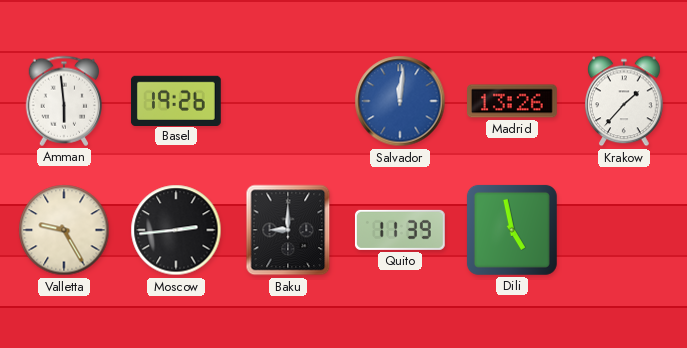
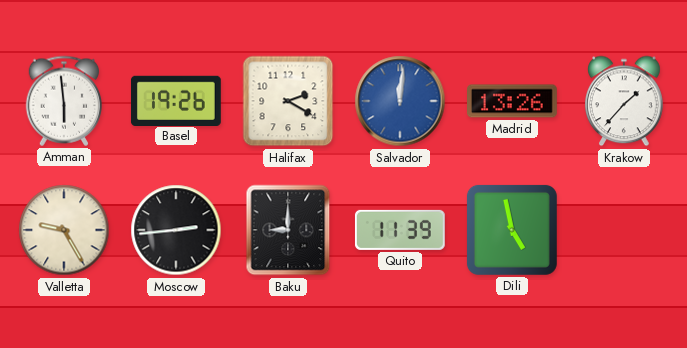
Halifax: none -> 2:20
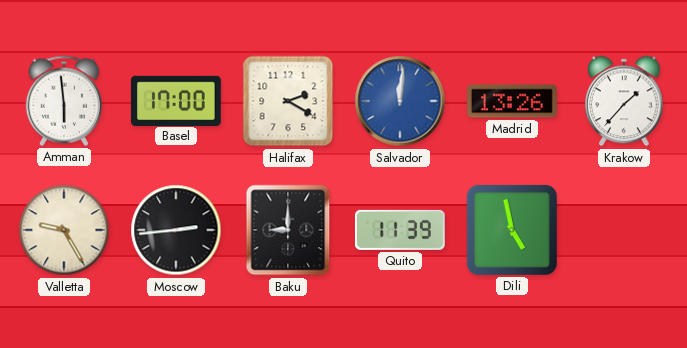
Basel: 19:26 -> 17:00
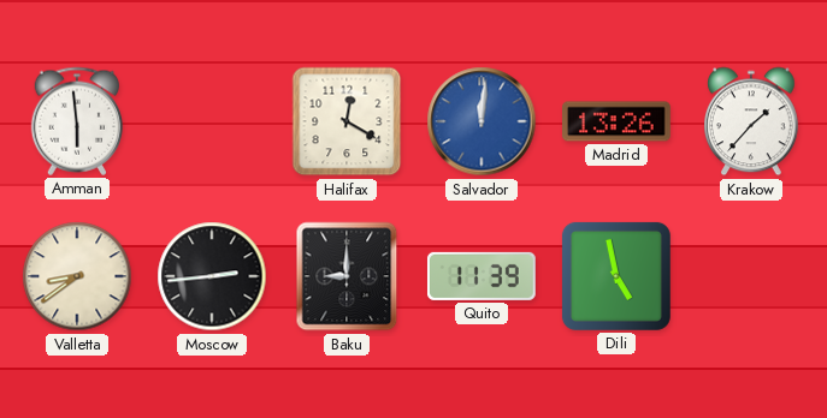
Basel: 17:00 -> none
Halifax: 2:20 -> 12:20
Valletta: 9:25 -> 8:39
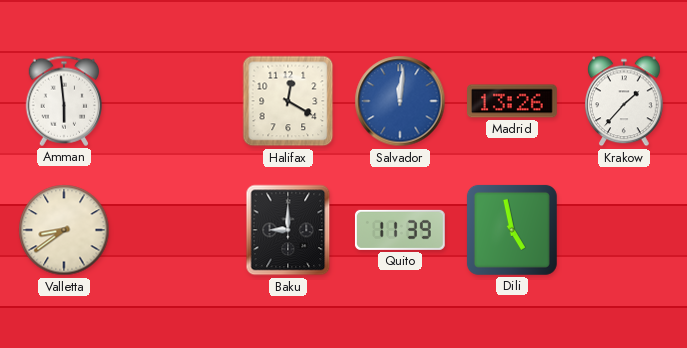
Moscow: 2:44 -> none
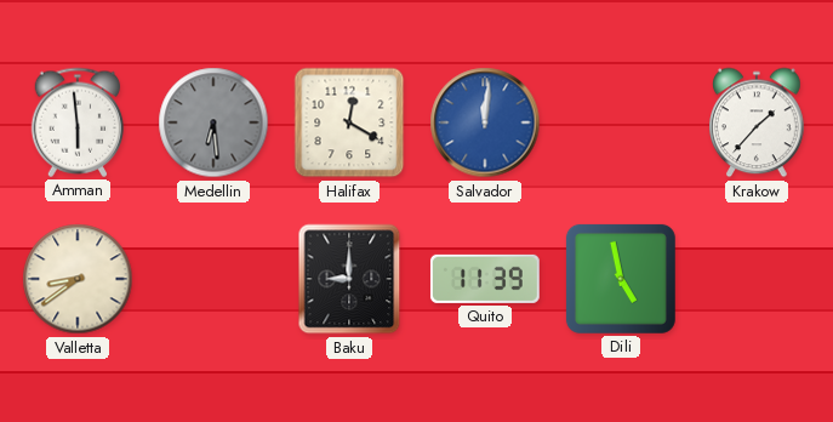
Medellin: none -> 6:29
Madrid: 13:26 -> none
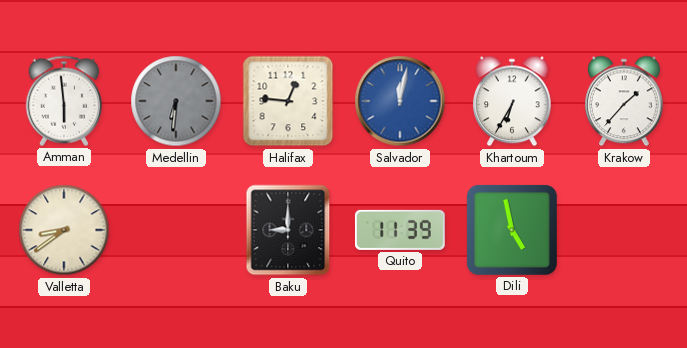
Medellin: 6:29 -> 6:31
Halifax: 12:20 -> 12:46
Salvador: 12:01 -> 12:02
Khartoum: none -> 6:35
